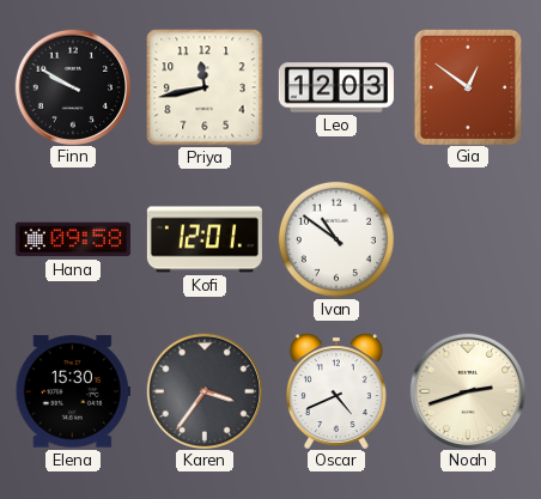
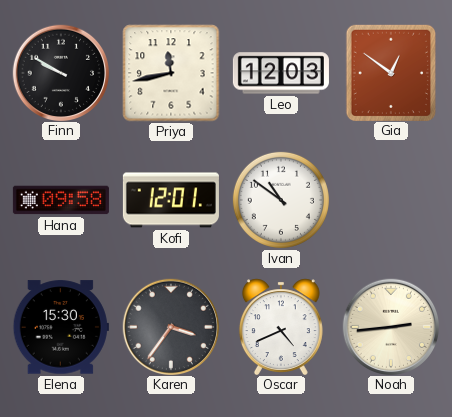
Noah: 2:42 -> 2:44
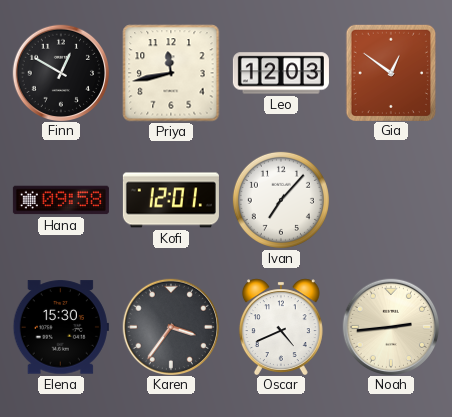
Finn: 9:50 -> 12:50
Ivan: 10:51 -> 7:07
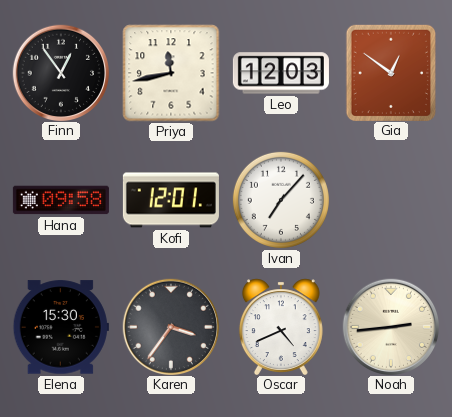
Finn: 12:50 -> 12:54
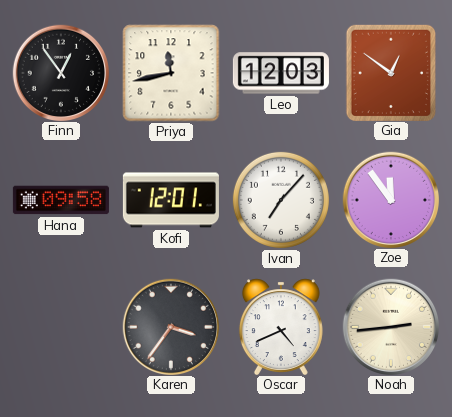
Zoe: none -> 11:54
Elena: 15:30 -> none
